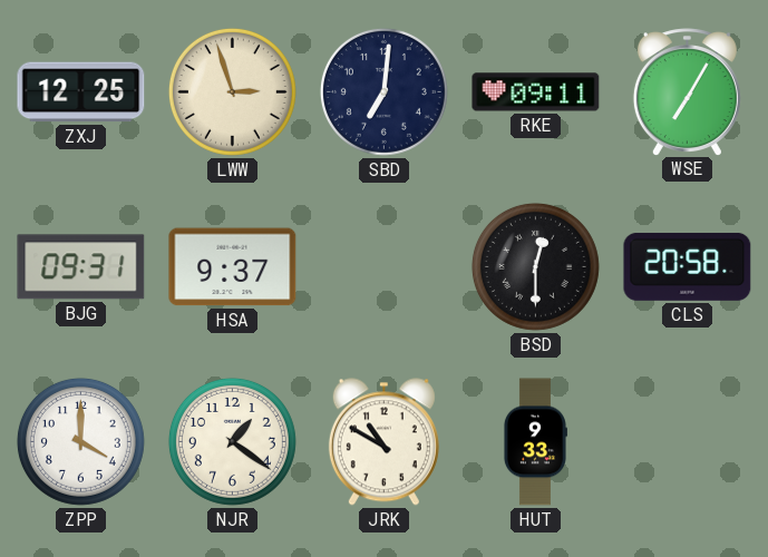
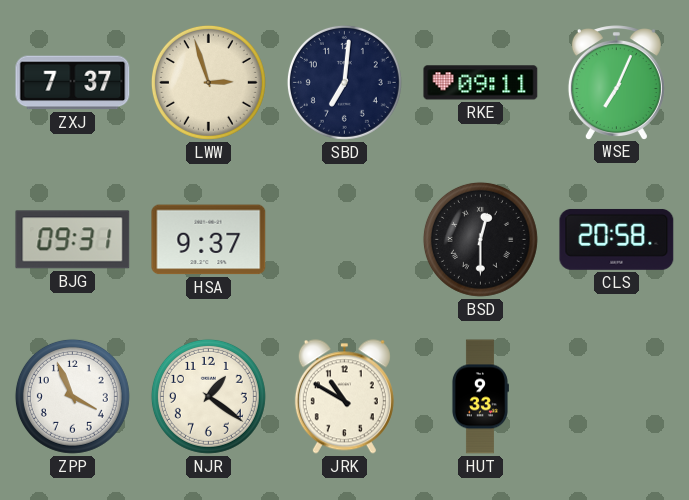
ZXJ: 12:25 -> 7:37
WSE: 7:05 -> 7:04
ZPP: 4:00 -> 3:56
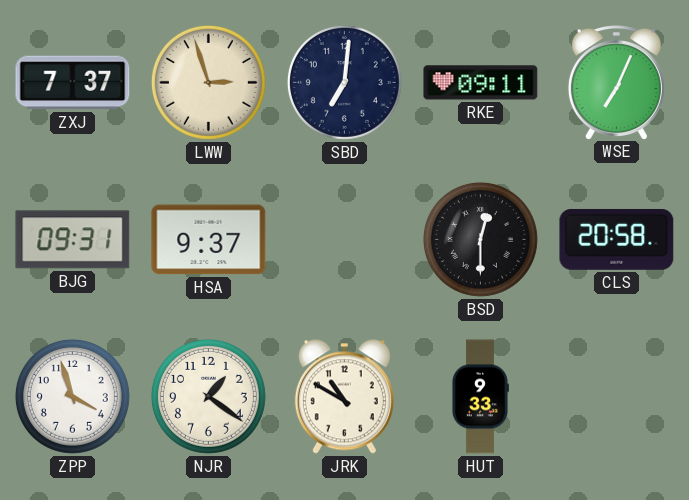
ZPP: 3:56 -> 3:57
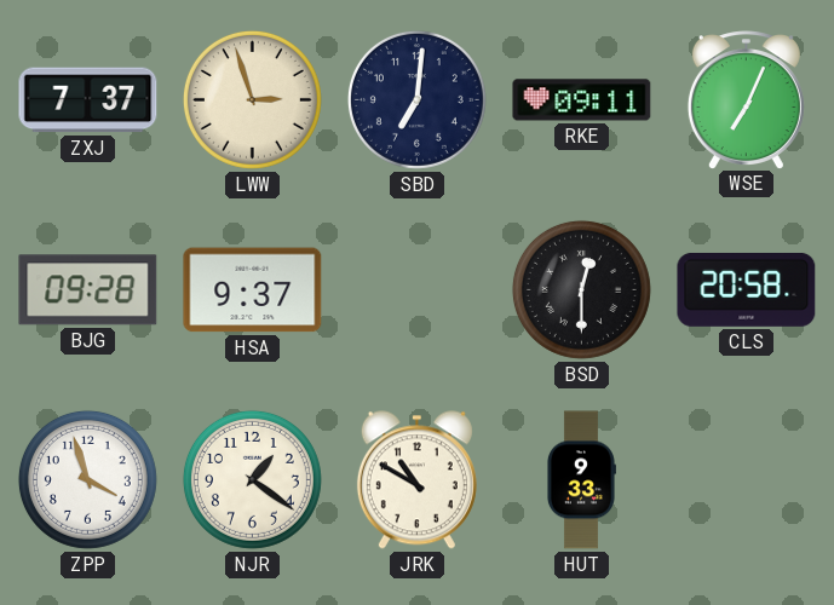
BJG: 09:31 -> 09:28
